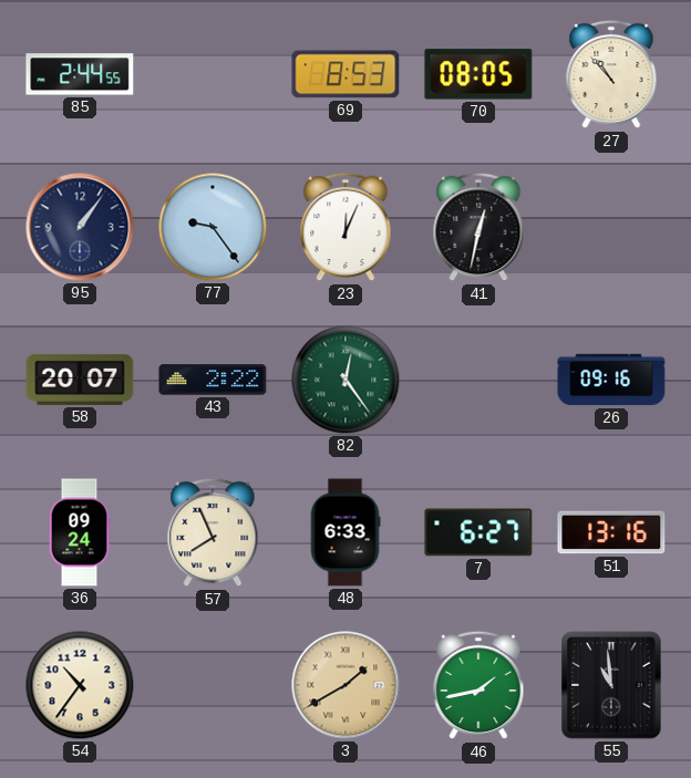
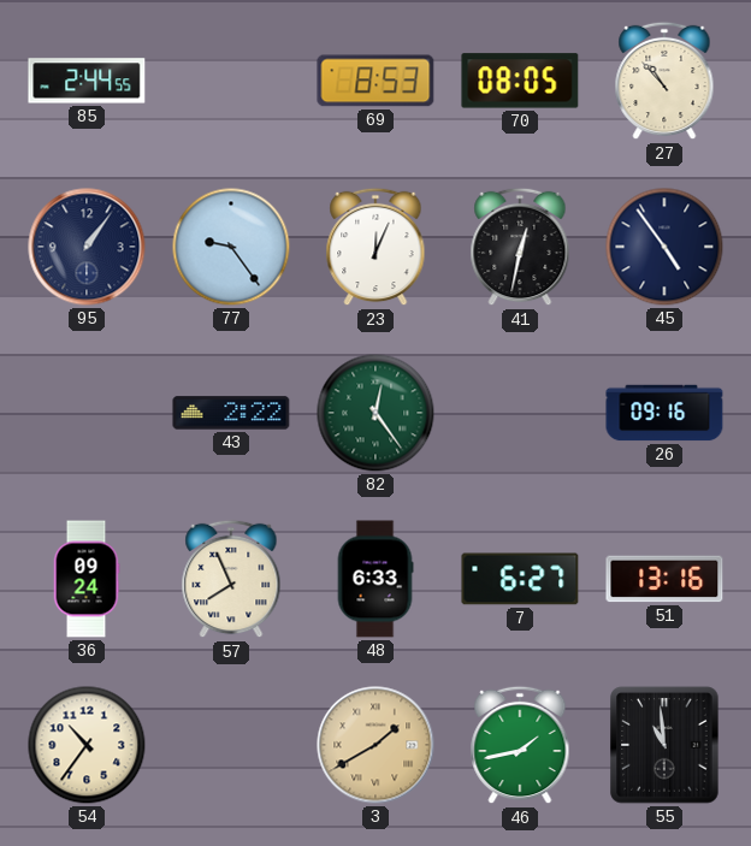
45: none -> 4:54
58: 20:07 -> none
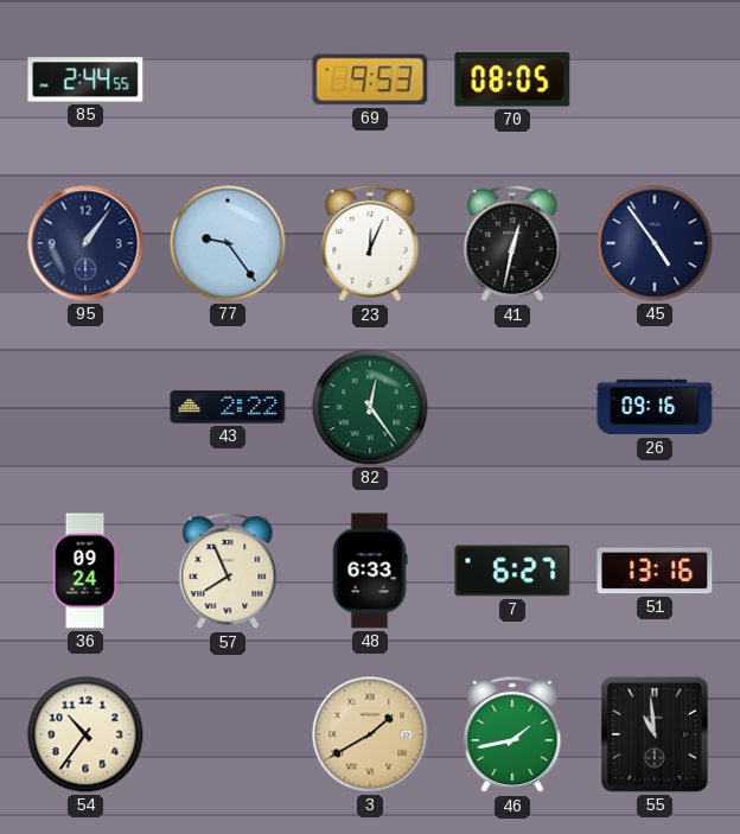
69: 8:53 -> 9:53
27: 10:53 -> none
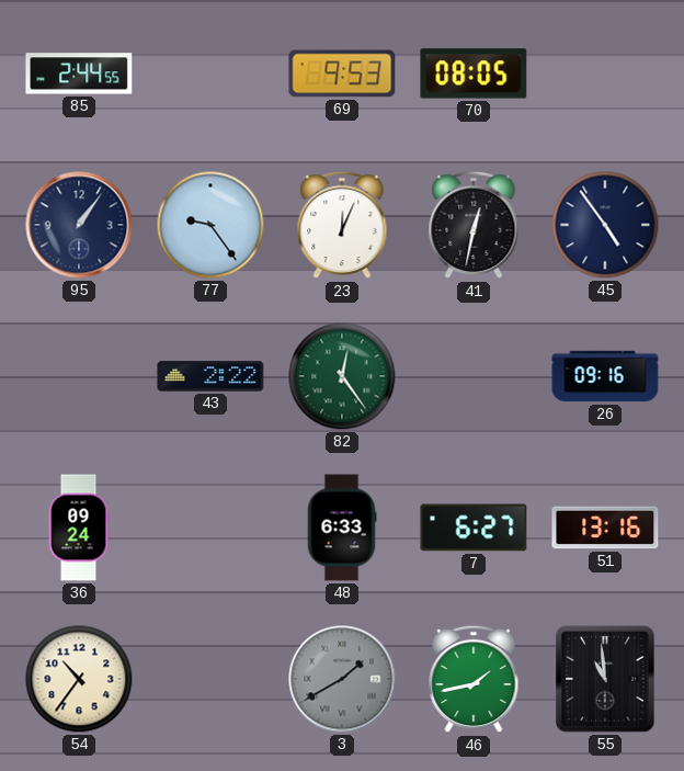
57: 7:56 -> none
3 dial: champagne -> grey
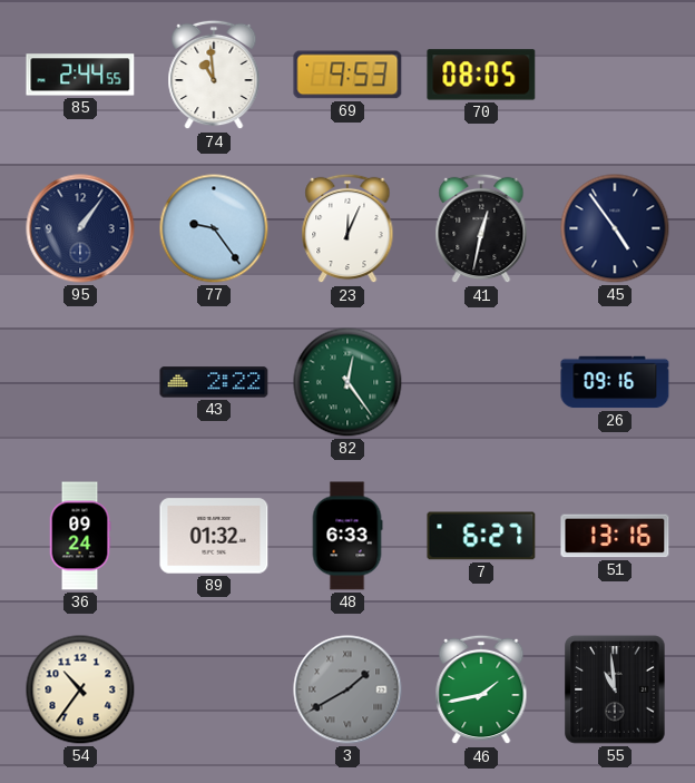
74: none -> 10:59
89: none -> 01:32
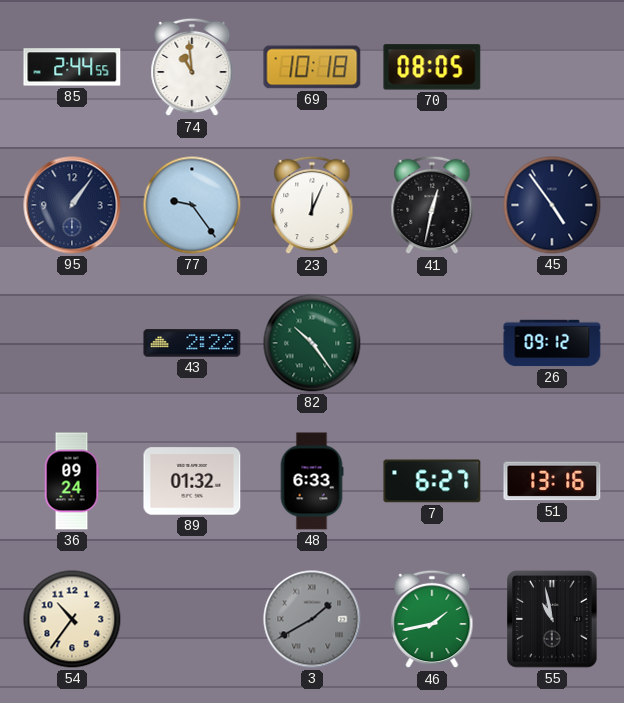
69: 9:53 -> 10:18
82: 12:24 -> 10:24
26: 09:16 -> 09:12
55: 10:59 -> 10:58
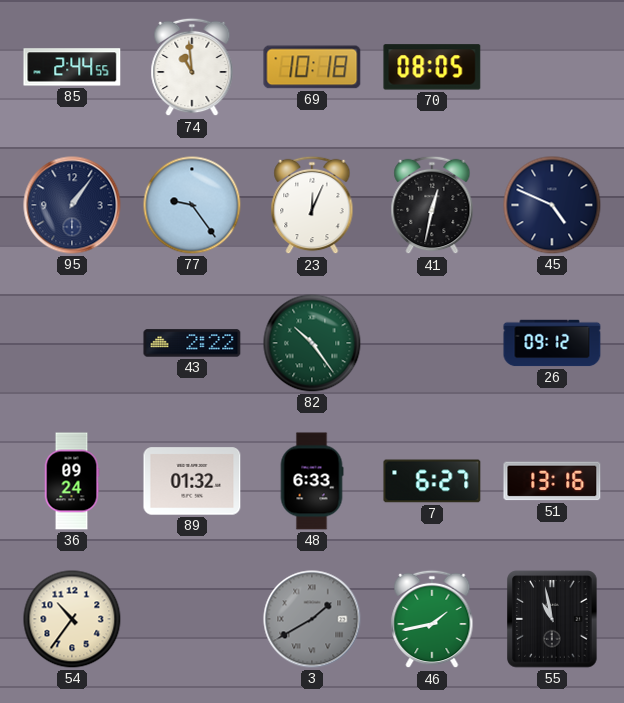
45: 4:54 -> 4:49
